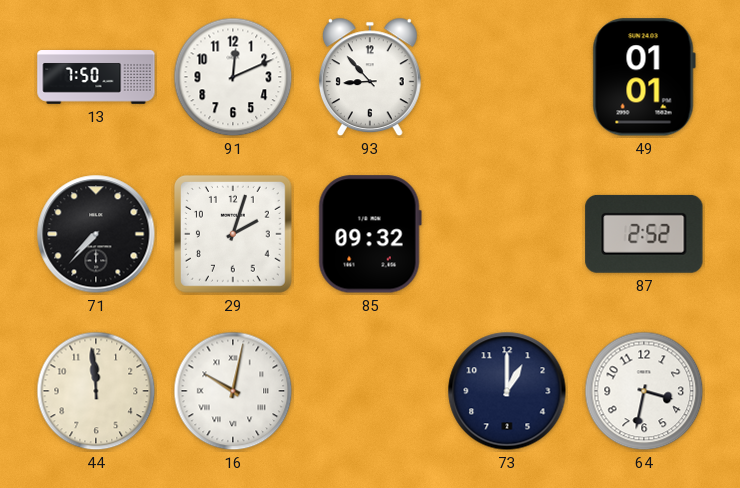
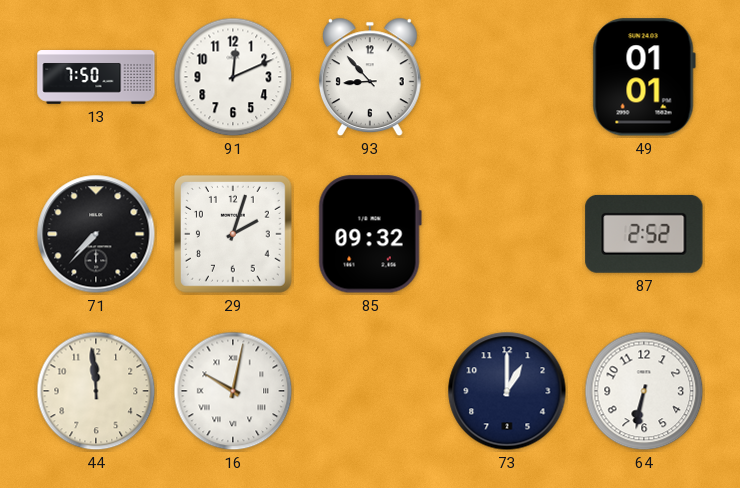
64: 3:32 -> 6:32
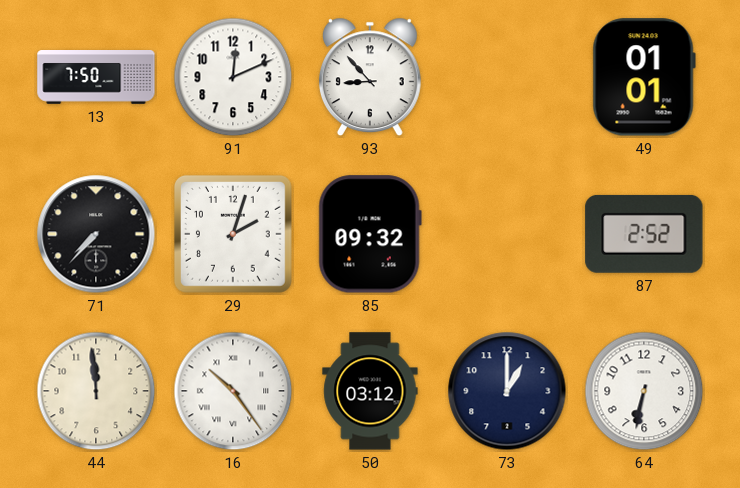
16: 10:02 -> 10:24
50: none -> 03:12
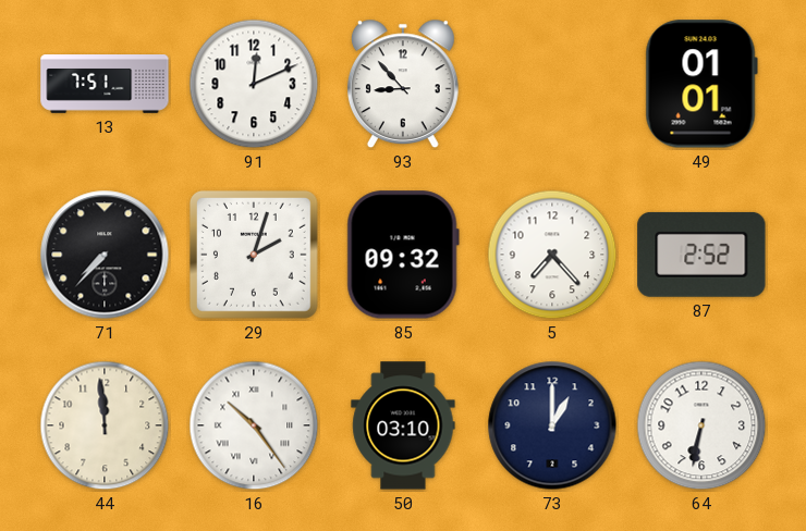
13: 7:50 -> 7:51
5: none -> 7:23
50: 03:12 -> 03:10
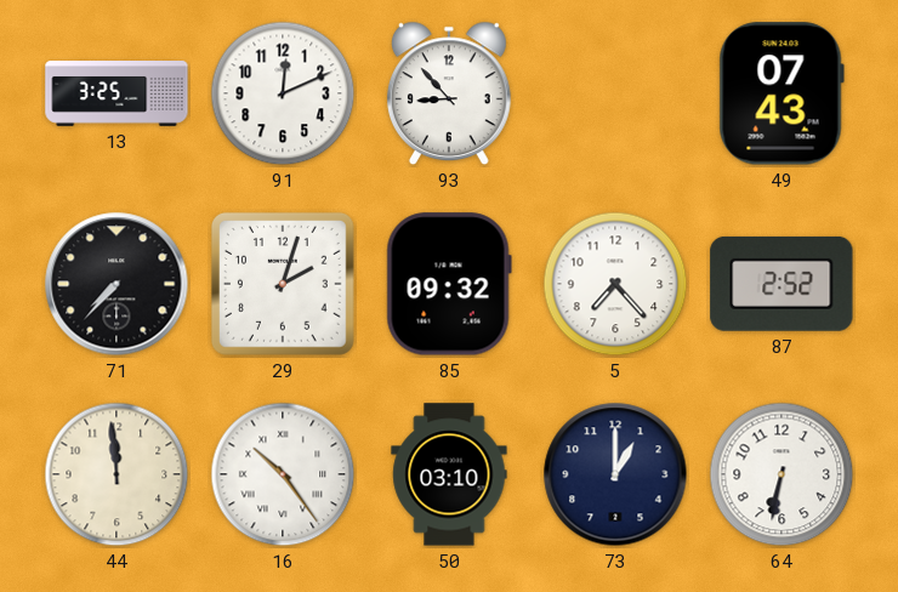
13: 7:51 -> 3:25
49: 01:01 -> 07:43
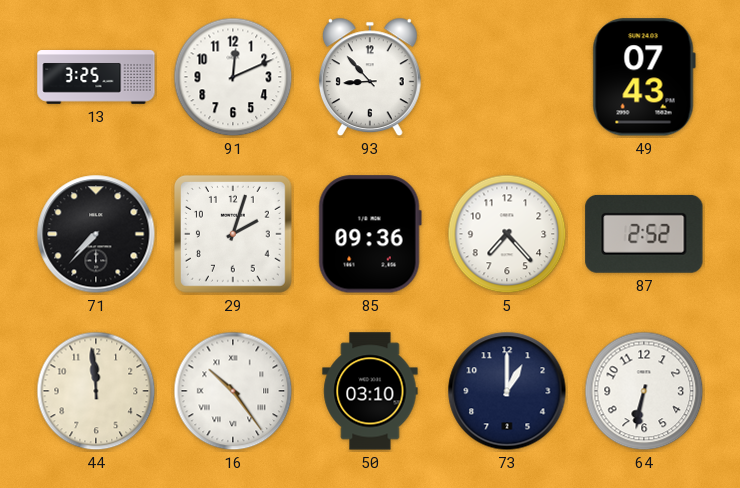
85: 09:32 -> 09:36
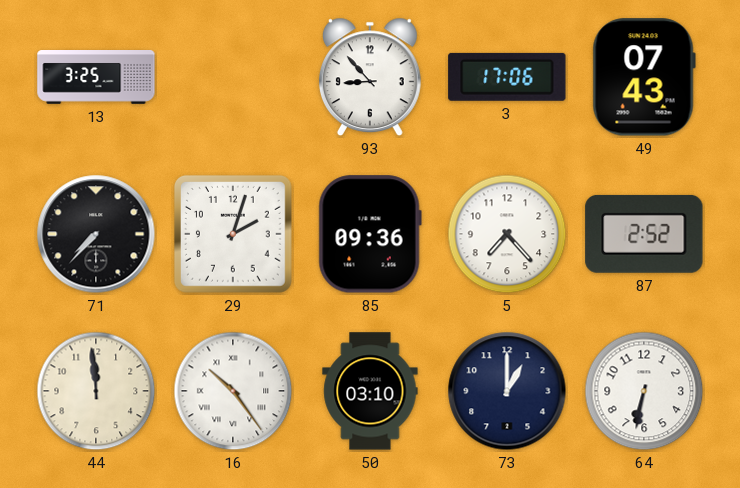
91: 12:11 -> none
3: none -> 17:06
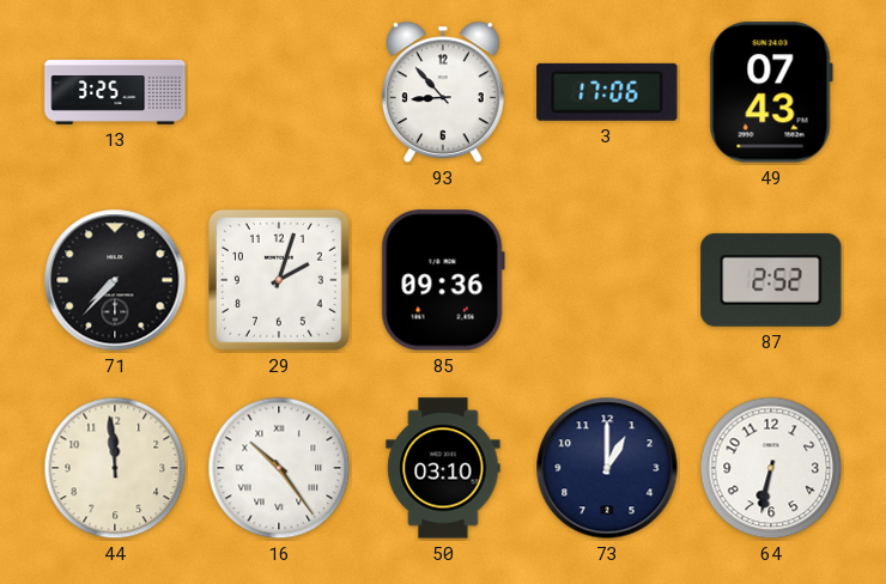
5: 7:23 -> none
